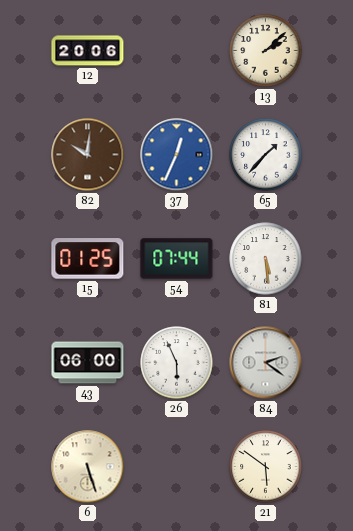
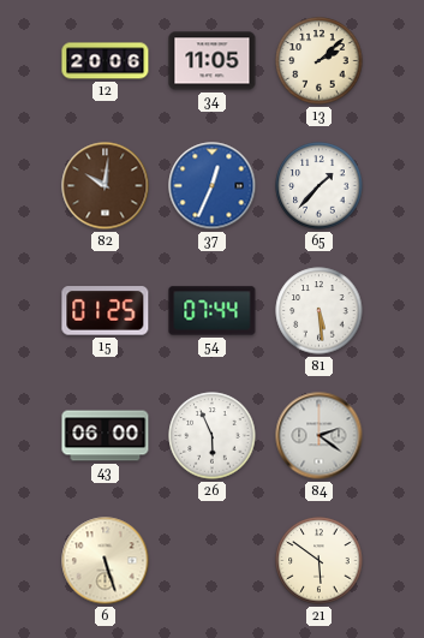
34: none -> 11:05
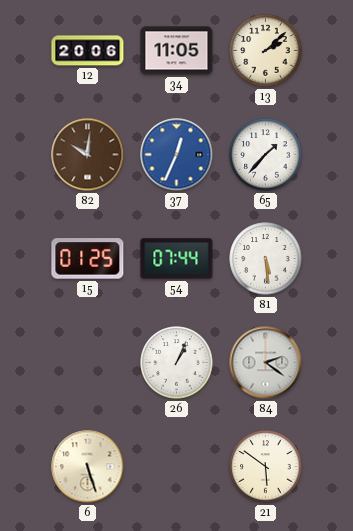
43: 06:00 -> none
26: 5:56 -> 1:04
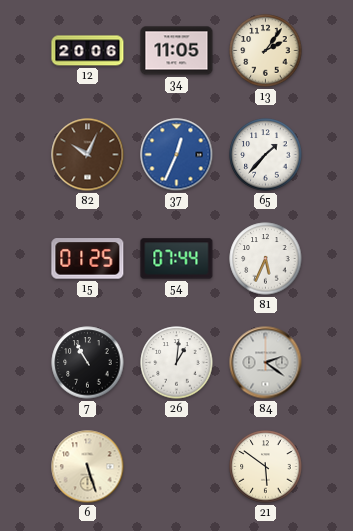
13: 2:08 -> 2:06
82: 10:01 -> 10:04
81: 5:29 -> 5:34
7: none -> 10:55
26: 1:04 -> 1:01
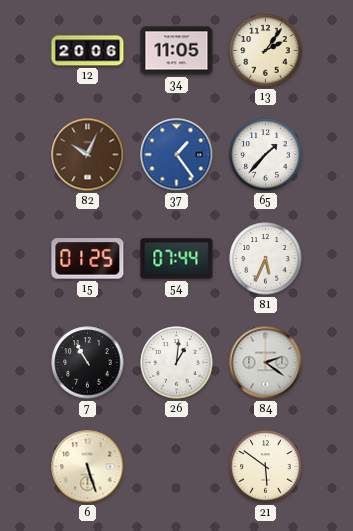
37: 12:34 -> 1:24
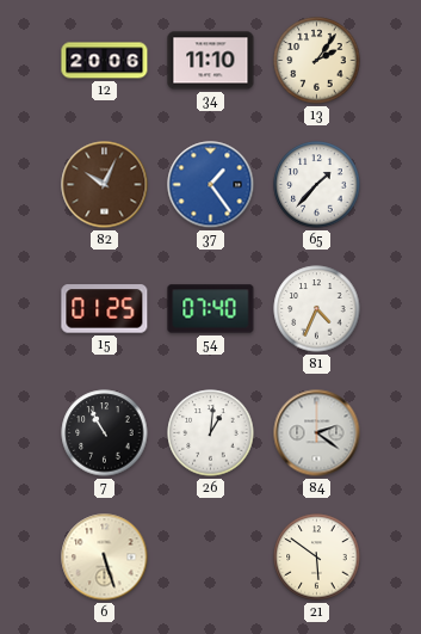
34: 11:05 -> 11:10
54: 07:44 -> 07:40
81: 5:34 -> 4:34
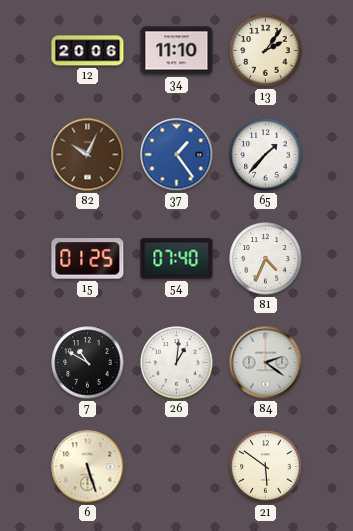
7: 10:55 -> 10:50
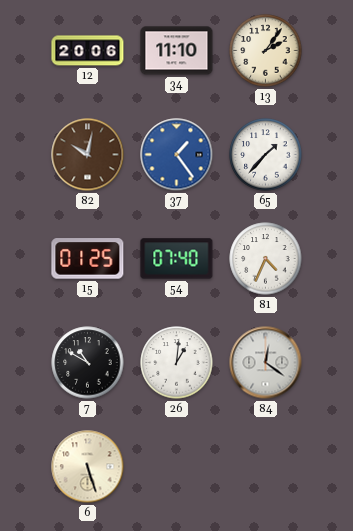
82: 10:04 -> 10:02
84: 2:21 -> 12:21
21: 5:51 -> none
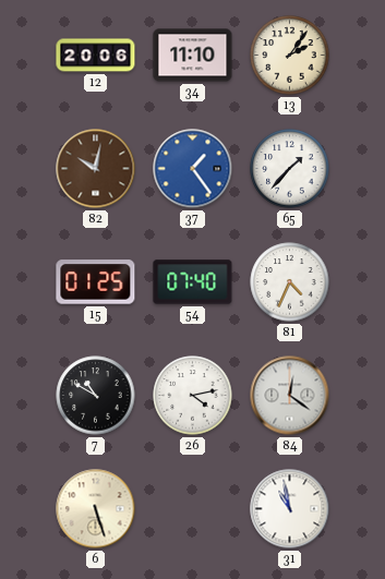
26: 1:01 -> 4:13
31: none -> 10:58
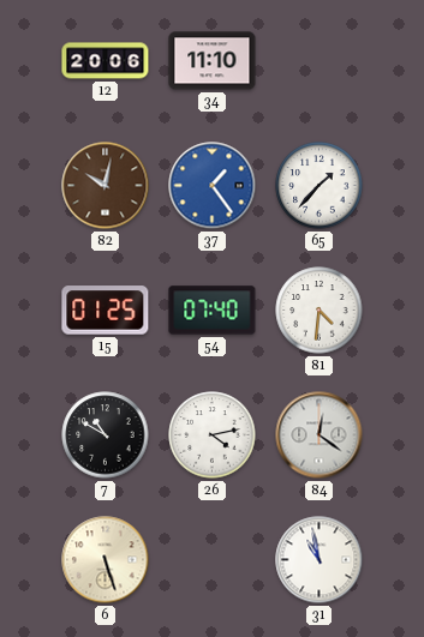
13: 2:06 -> none
81: 4:34 -> 4:31
